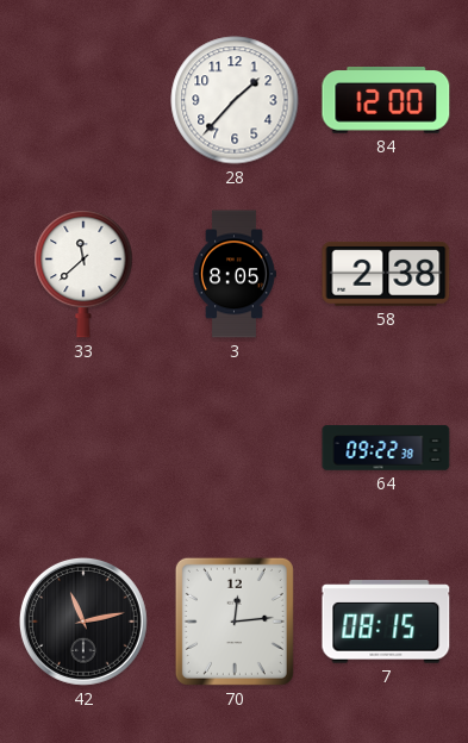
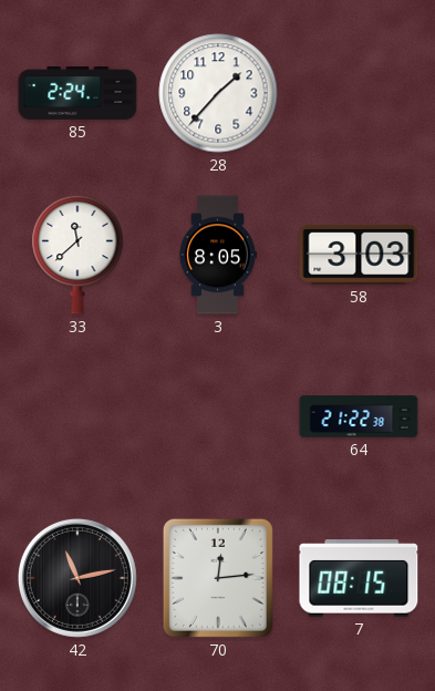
85: none -> 2:24
84: 12:00 -> none
58: 2:38 -> 3:03
64: 09:22 -> 21:22
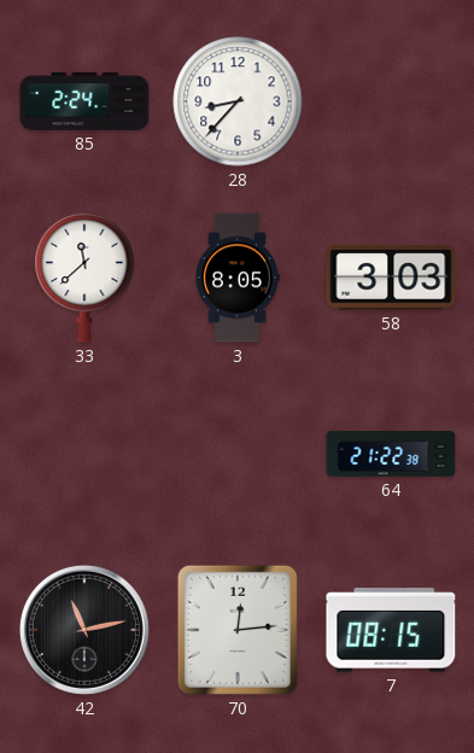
28: 1:37 -> 8:37
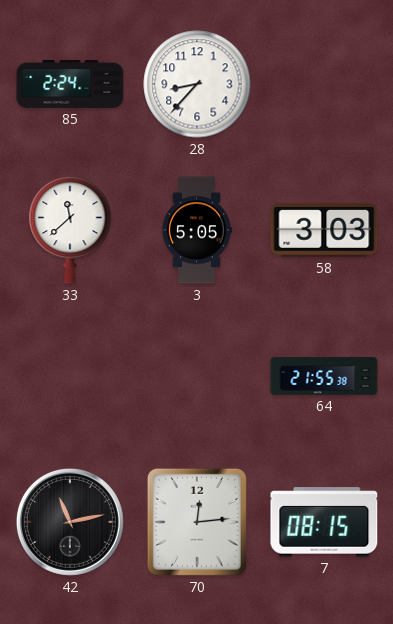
3: 8:05 -> 5:05
64: 21:22 -> 21:55
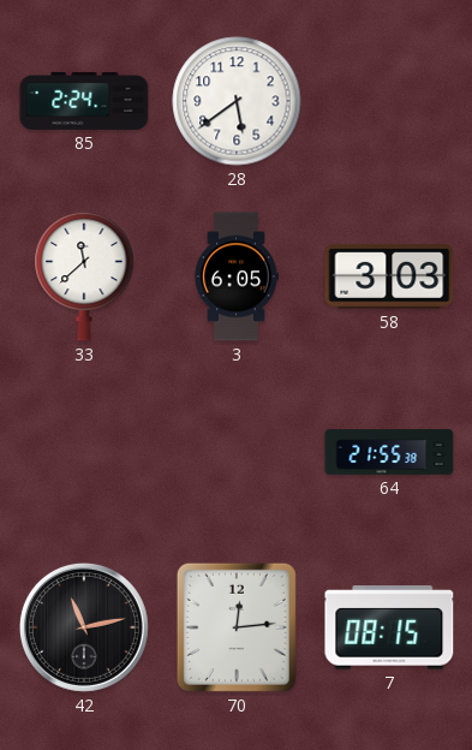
28: 8:37 -> 5:39
3: 5:05 -> 6:05
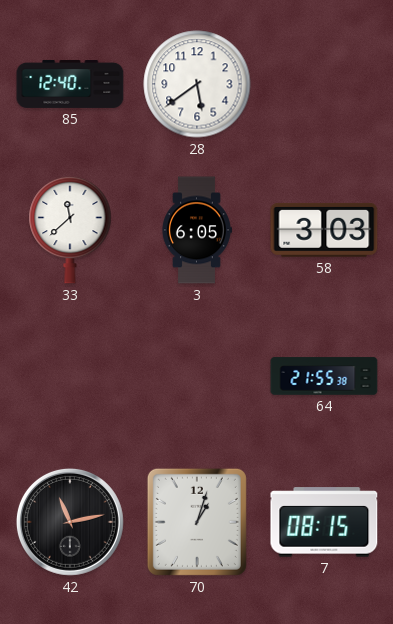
85: 2:24 -> 12:40
70: 12:14 -> 1:03
